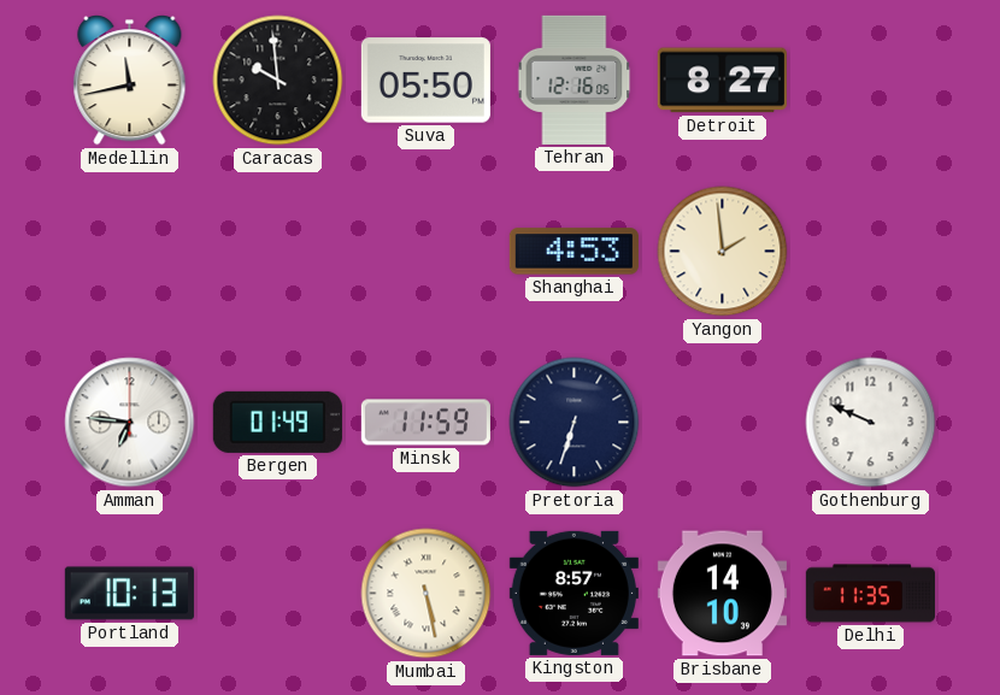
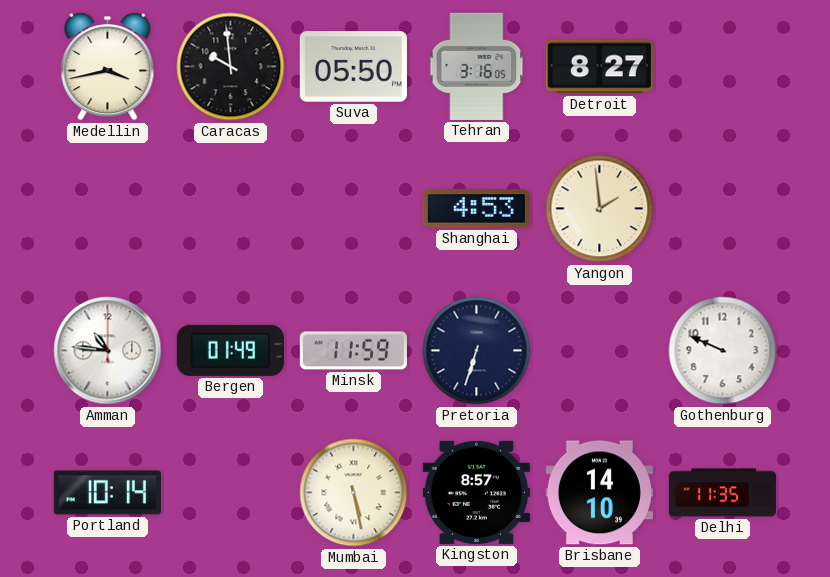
Medellin: 11:43 -> 3:43
Tehran: 12:16 -> 3:16
Amman: 6:46 -> 10:46
Portland: 10:13 -> 10:14
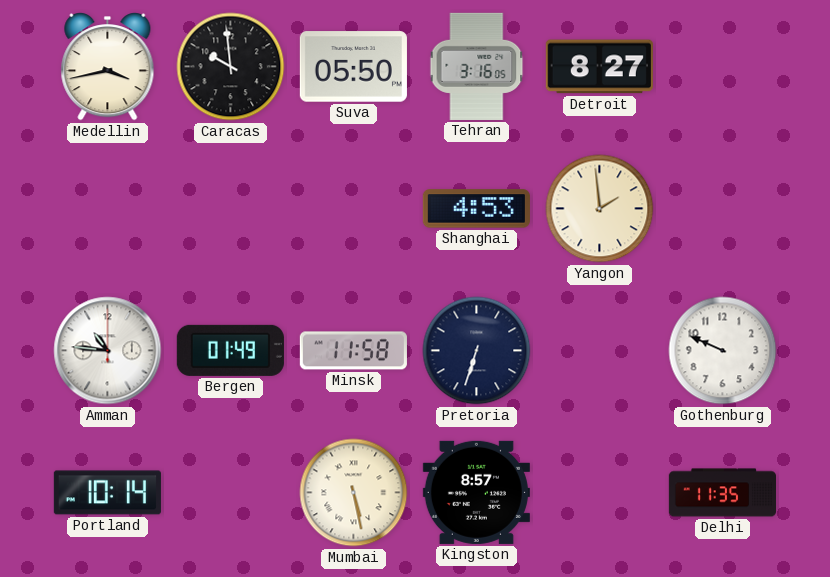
Minsk: 11:59 -> 11:58
Brisbane: 14:10 -> none
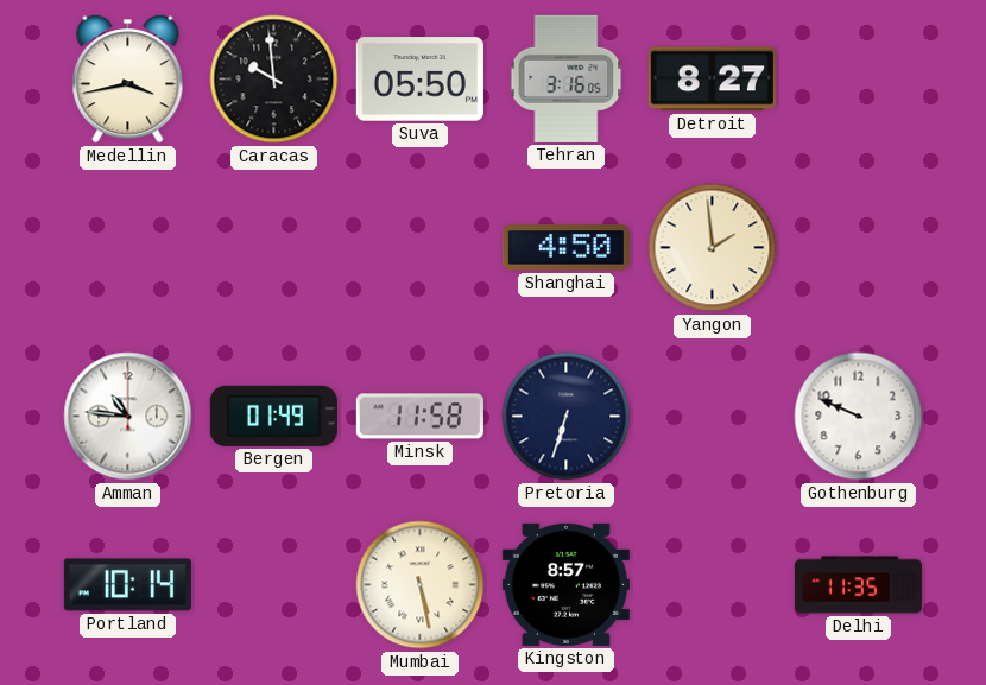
Shanghai: 4:53 -> 4:50
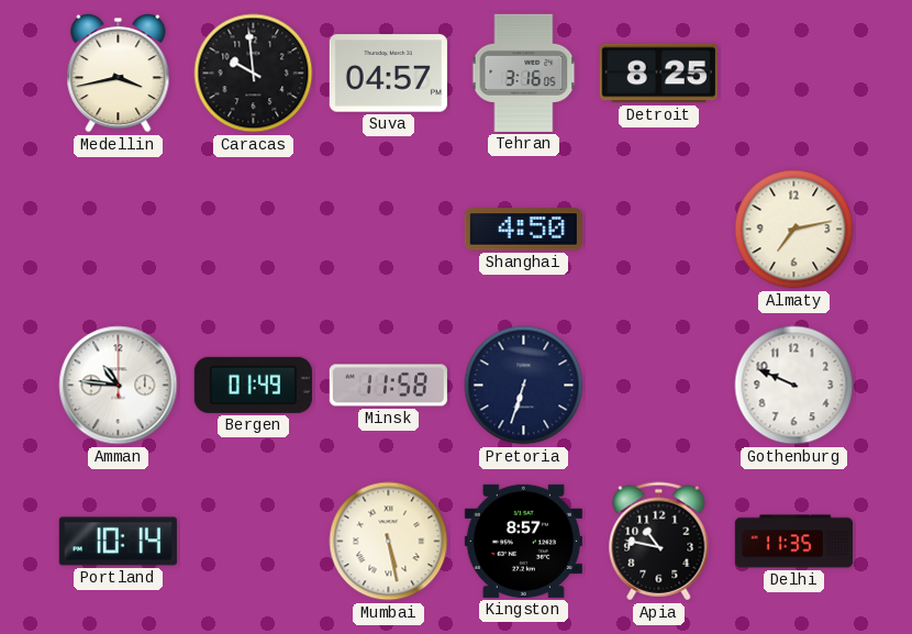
Suva: 05:50 -> 04:57
Detroit: 8:27 -> 8:25
Yangon: 1:59 -> none
Almaty: none -> 7:13
Apia: none -> 10:47
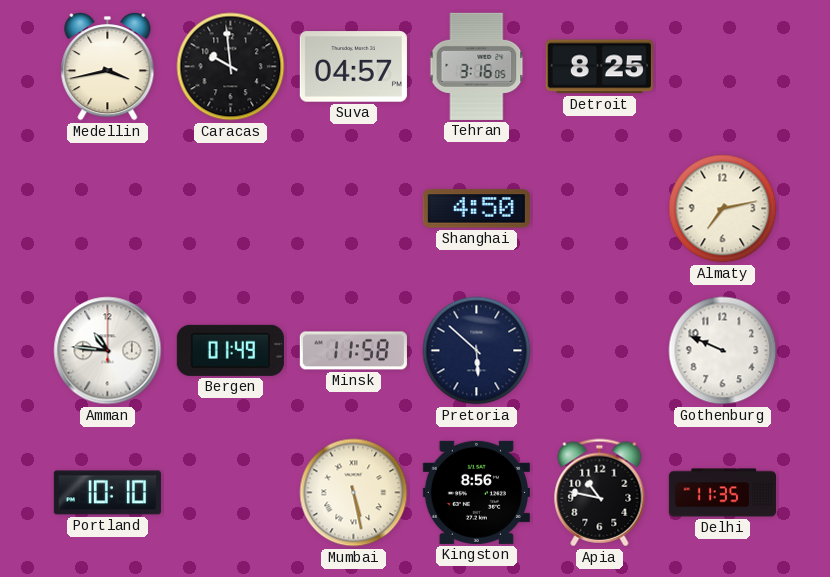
Pretoria: 6:33 -> 5:52
Portland: 10:14 -> 10:10
Kingston: 8:57 -> 8:56
